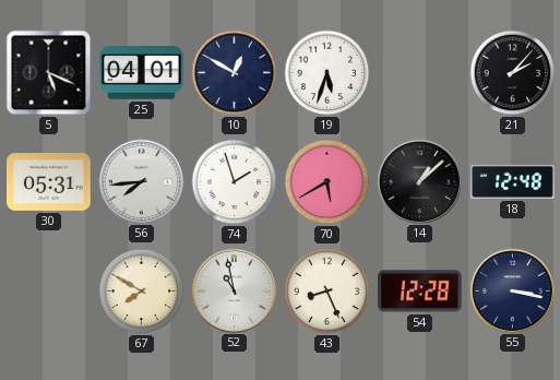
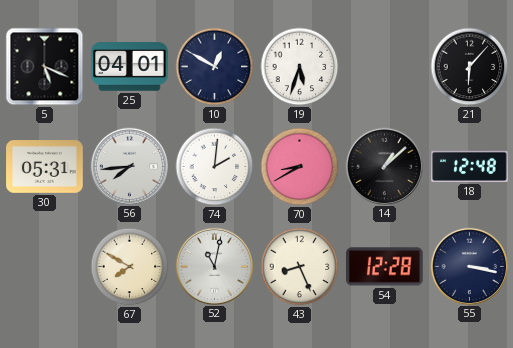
21: 2:07 -> 6:07
74: 1:57 -> 2:01
70: 5:40 -> 8:40
52: 10:58 -> 11:02
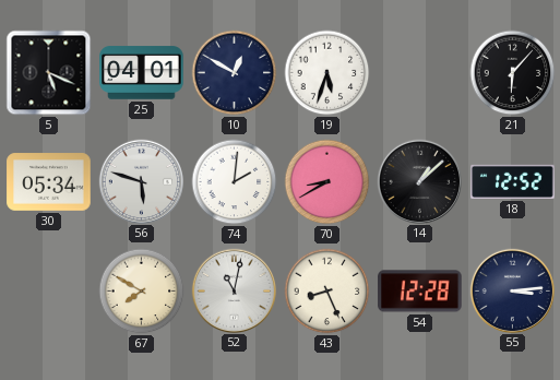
30: 05:31 -> 05:34
56: 7:44 -> 5:48
18: 12:48 -> 12:52
55: 3:17 -> 3:14
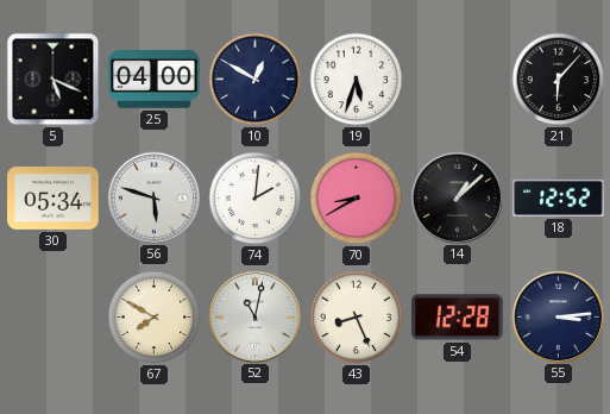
25: 04:01 -> 04:00
